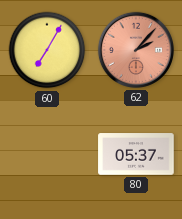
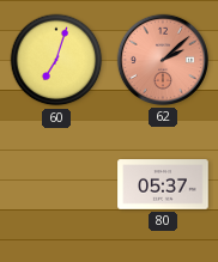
60: 7:05 -> 7:03
62: 2:07 -> 2:08
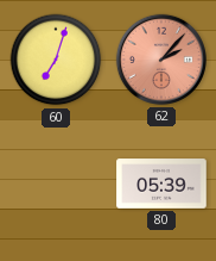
62: 2:08 -> 2:07
80: 05:37 -> 05:39
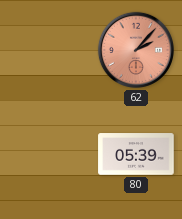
60: 7:03 -> none
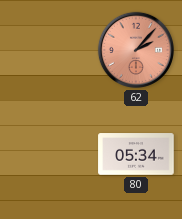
80: 05:39 -> 05:34
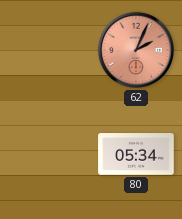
62: 2:07 -> 2:04
